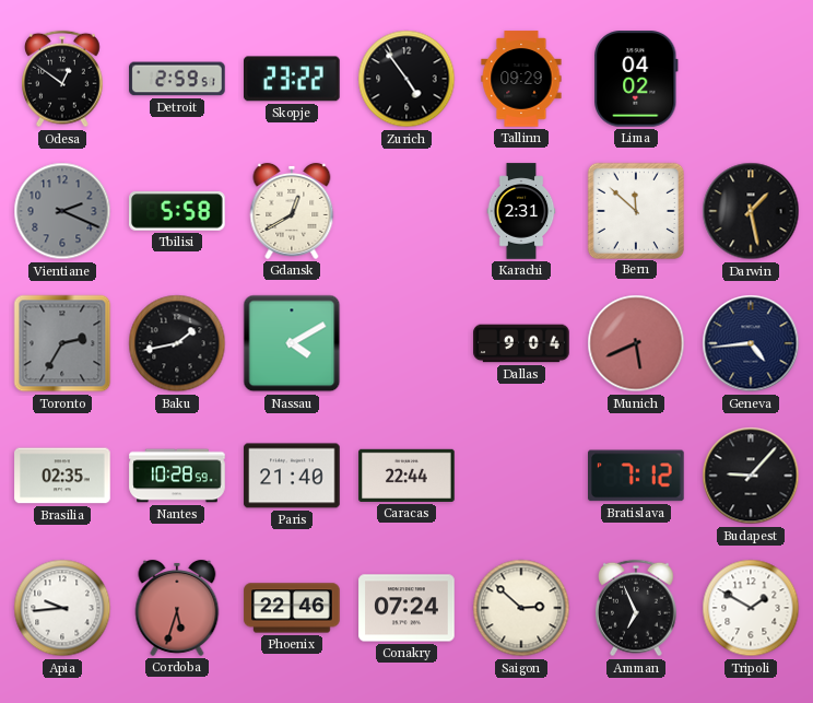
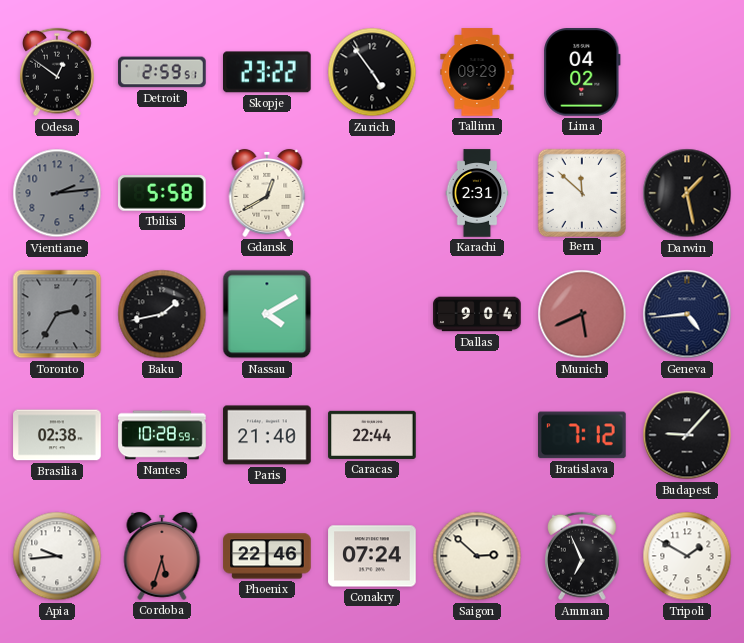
Vientiane: 2:19 -> 2:14
Brasilia: 02:35 -> 02:38
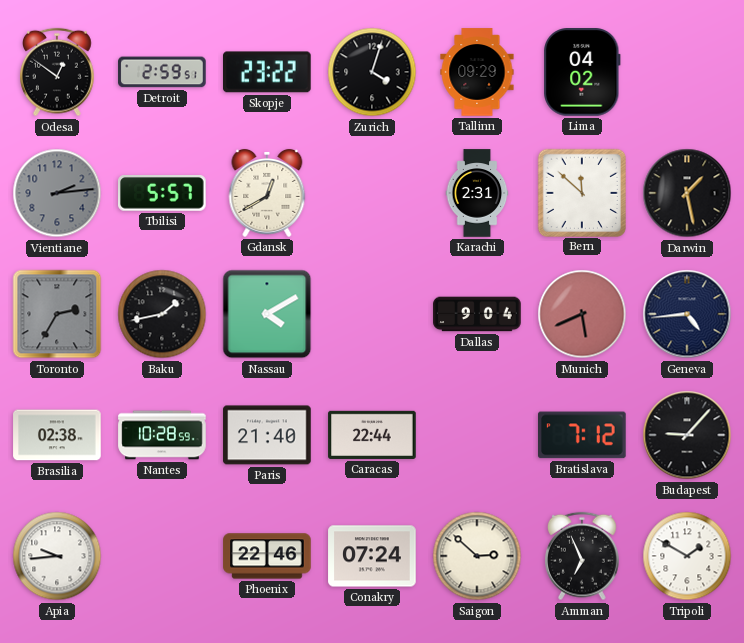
Zurich: 4:54 -> 4:03
Tbilisi: 5:58 -> 5:57
Cordoba: 5:33 -> none
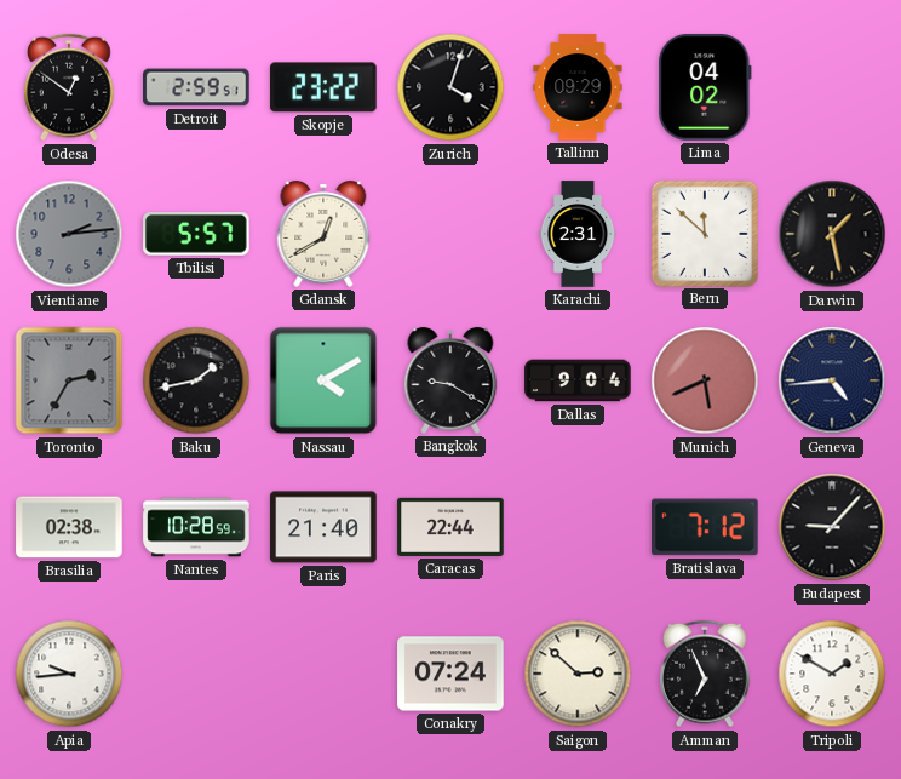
Bangkok: none -> 9:20
Phoenix: 22:46 -> none
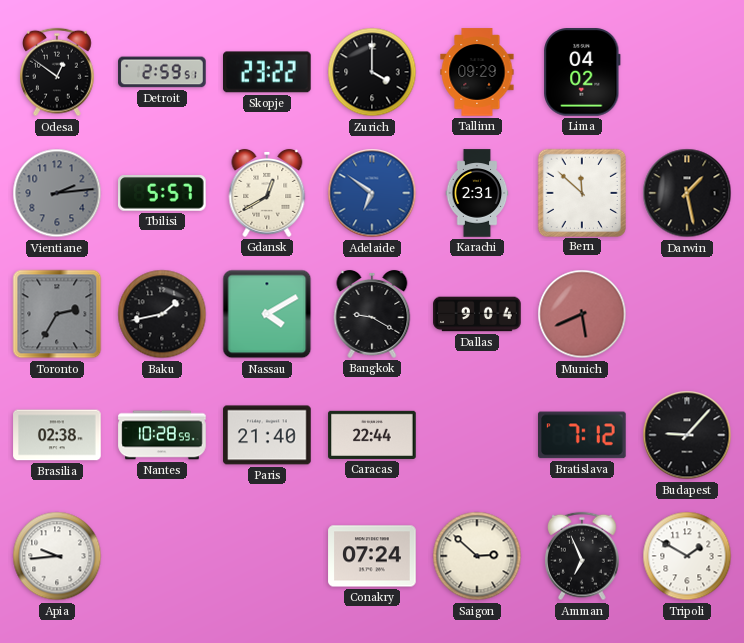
Zurich: 4:03 -> 4:00
Adelaide: none -> 6:51
Geneva: 4:44 -> none
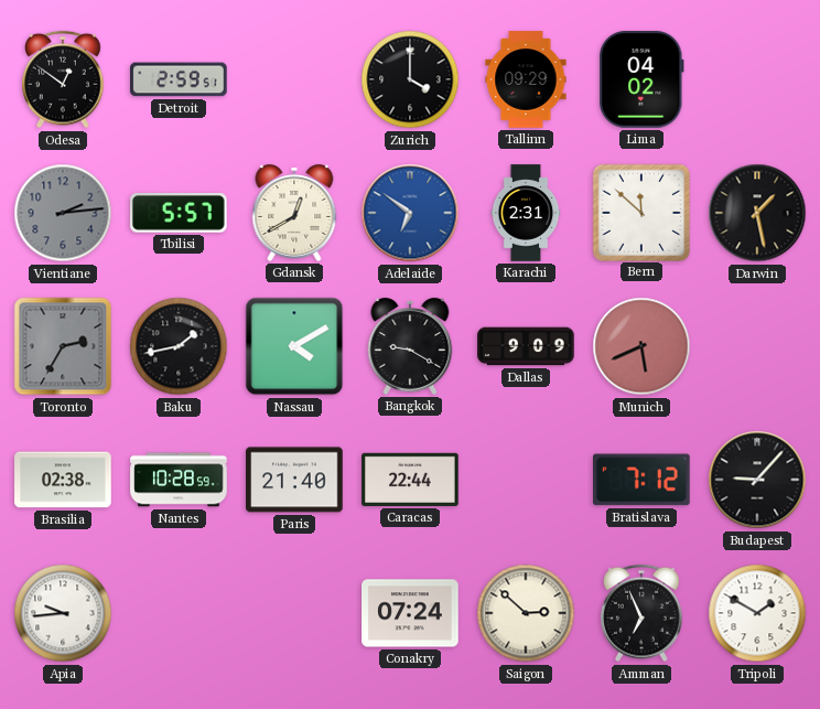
Skopje: 23:22 -> none
Dallas: 9:04 -> 9:09
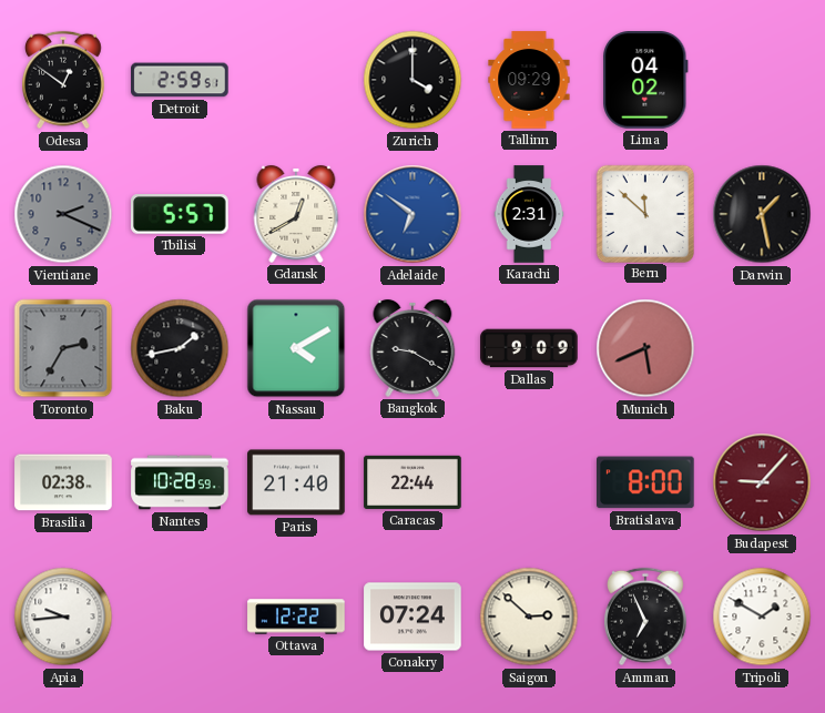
Vientiane: 2:14 -> 2:19
Bratislava: 7:12 -> 8:00
Budapest dial: black -> burgundy
Ottawa: none -> 12:22
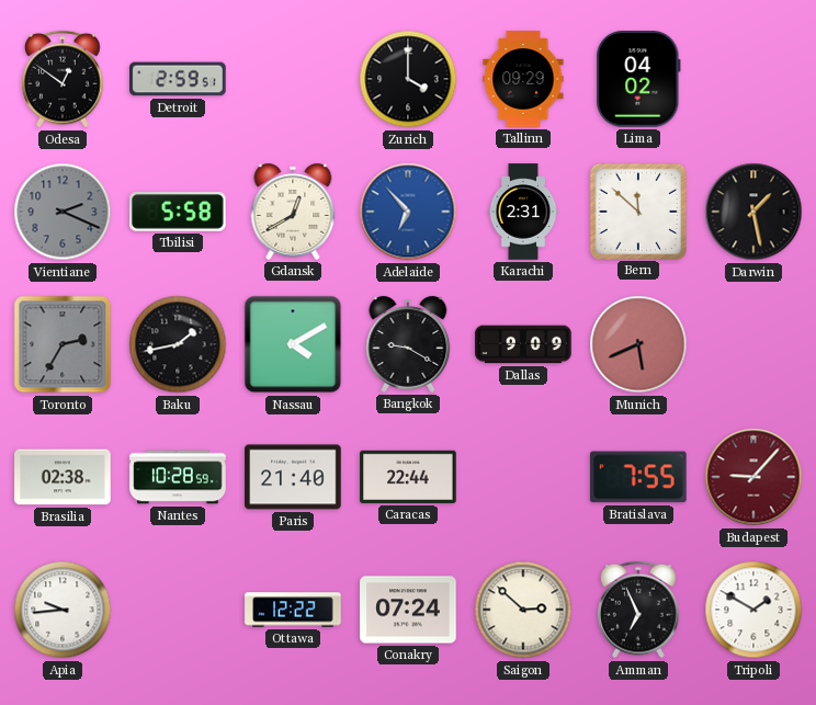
Tbilisi: 5:57 -> 5:58
Adelaide: 6:51 -> 6:53
Bratislava: 8:00 -> 7:55
